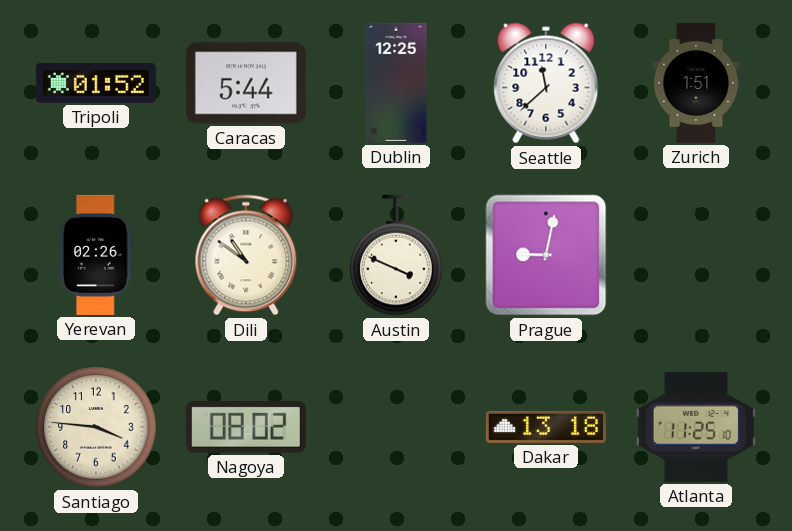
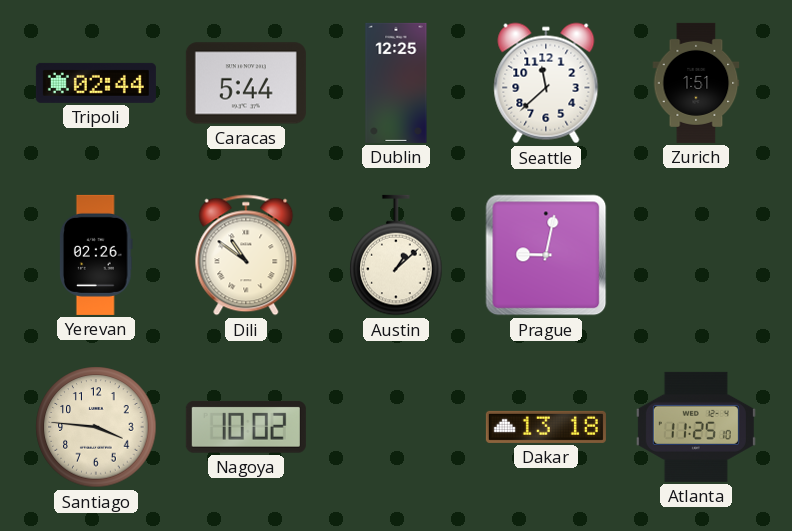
Tripoli: 01:52 -> 02:44
Austin: 3:49 -> 1:08
Nagoya: 08:02 -> 10:02
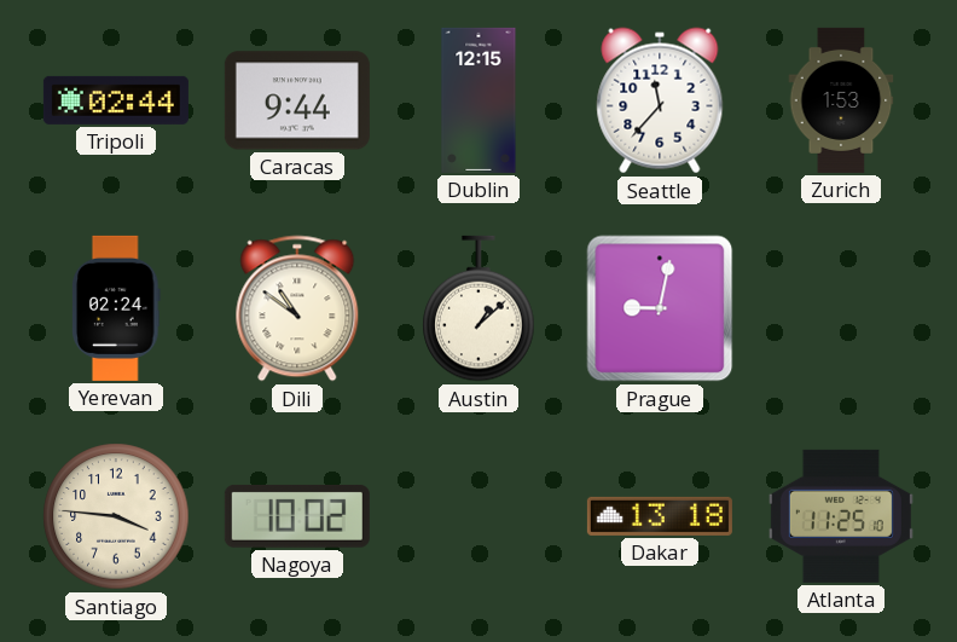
Caracas: 5:44 -> 9:44
Dublin: 12:25 -> 12:15
Seattle: 11:38 -> 11:37
Zurich: 1:51 -> 1:53
Yerevan: 02:26 -> 02:24
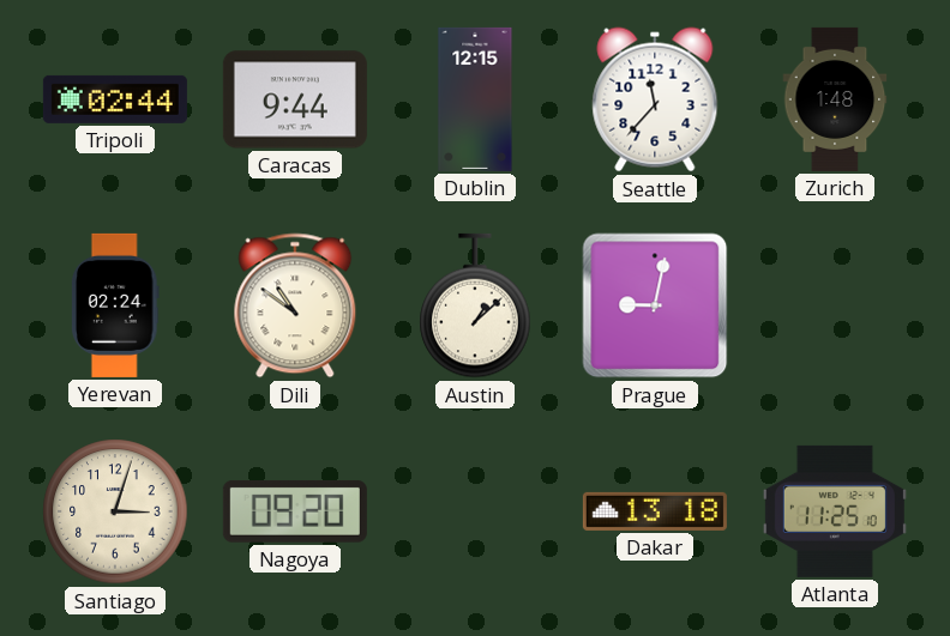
Zurich: 1:53 -> 1:48
Santiago: 3:46 -> 3:03
Nagoya: 10:02 -> 09:20
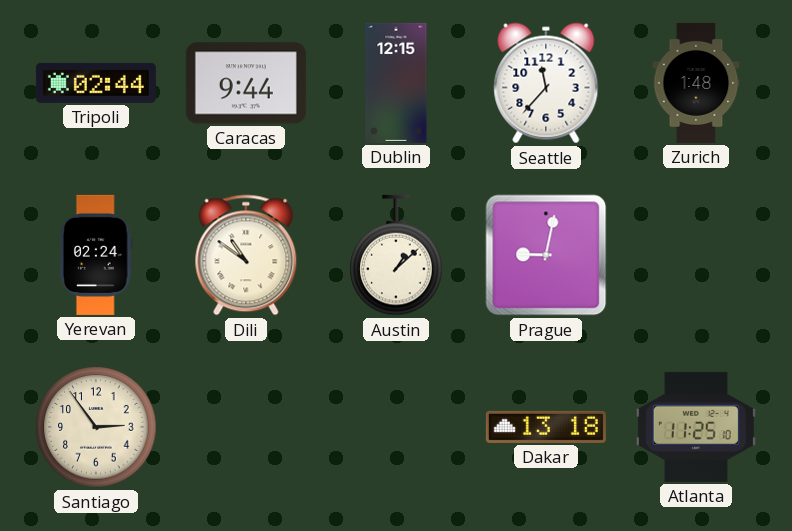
Santiago: 3:03 -> 2:54
Nagoya: 09:20 -> none
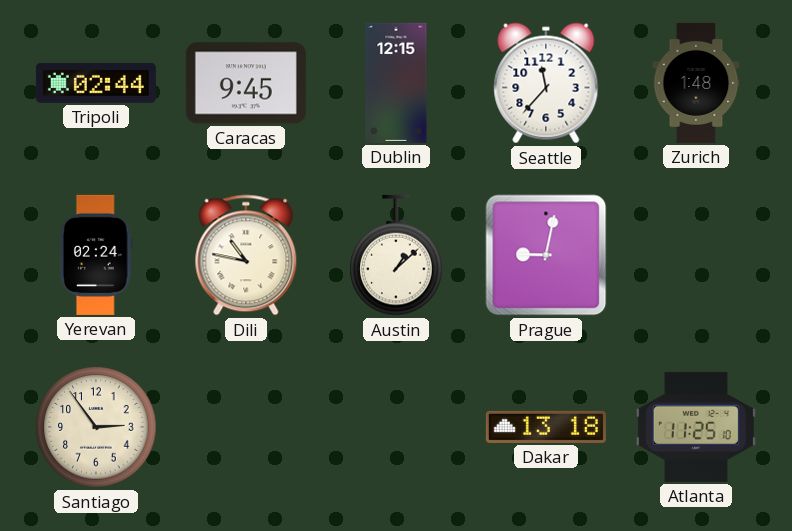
Caracas: 9:44 -> 9:45
Dili: 10:51 -> 10:47
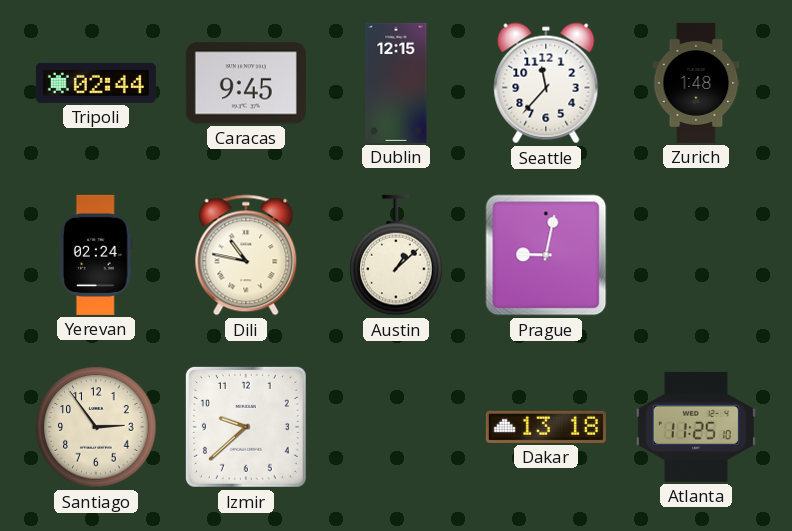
Izmir: none -> 9:38
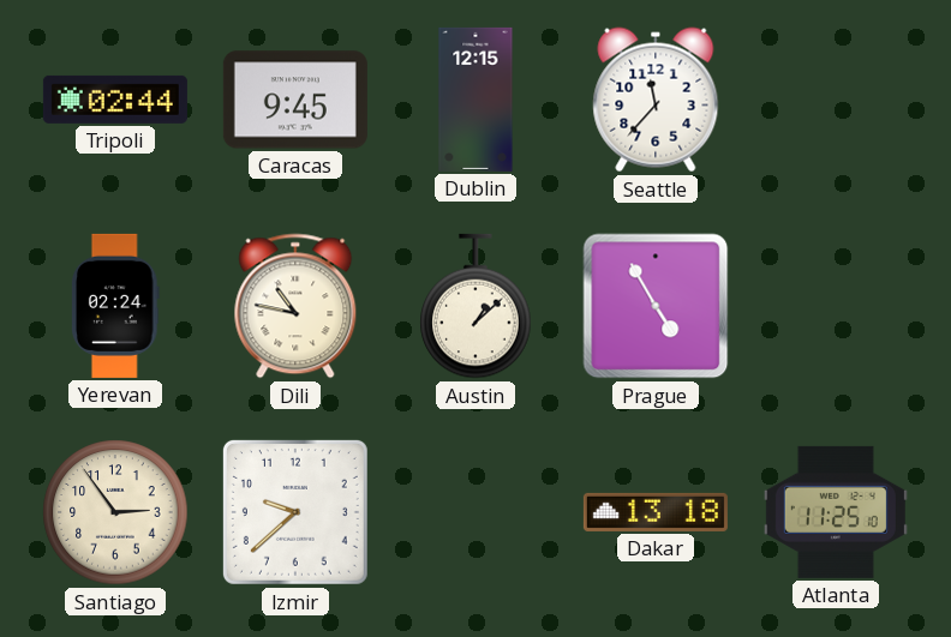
Zurich: 1:48 -> none
Prague: 9:02 -> 4:55
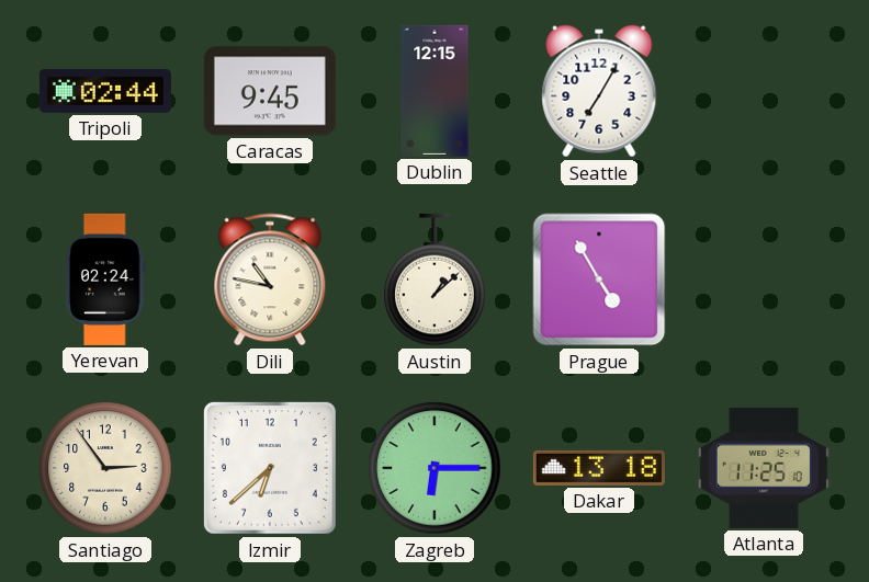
Seattle: 11:37 -> 7:05
Izmir: 9:38 -> 6:38
Zagreb: none -> 6:15
